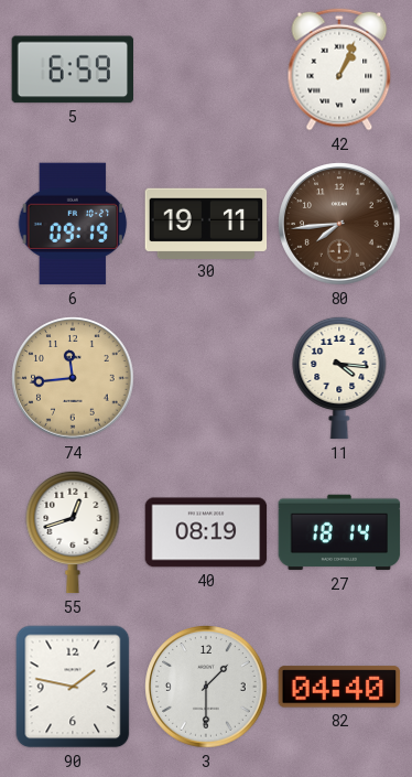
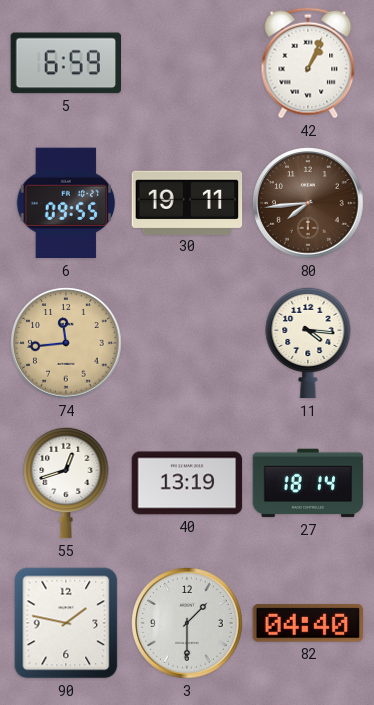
6: 09:19 -> 09:55
40: 08:19 -> 13:19
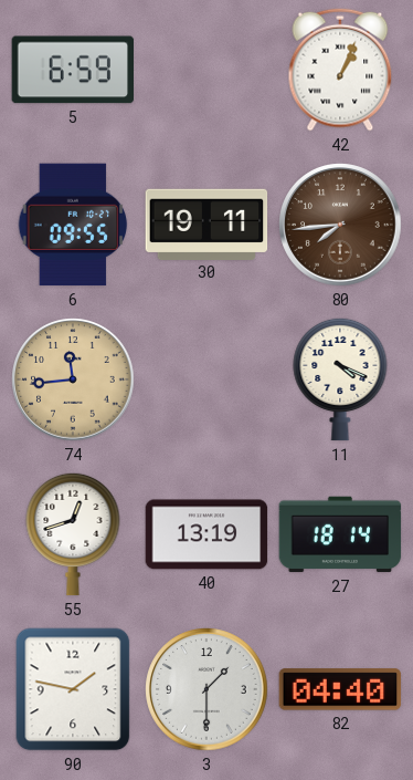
11: 4:16 -> 4:19
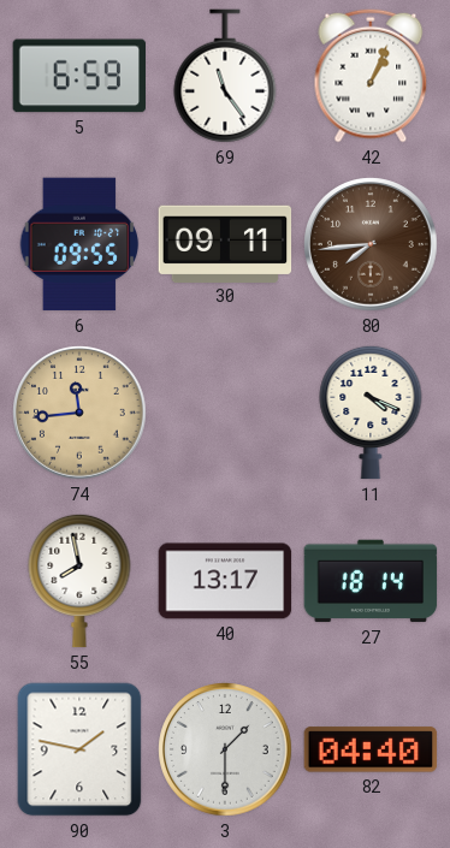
69: none -> 11:24
30: 19:11 -> 09:11
55: 12:42 -> 7:58
40: 13:19 -> 13:17
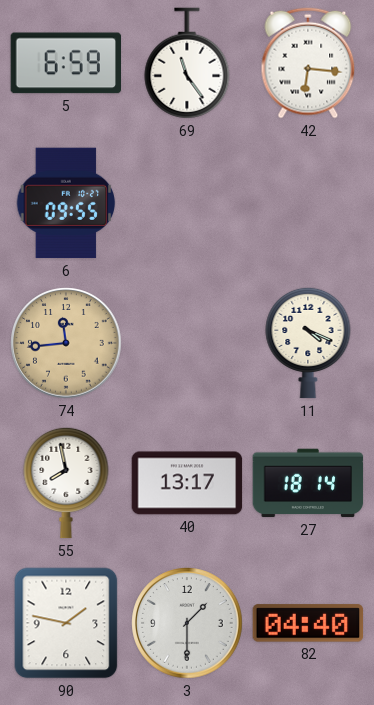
42: 1:04 -> 6:16
30: 09:11 -> none
80: 7:44 -> none
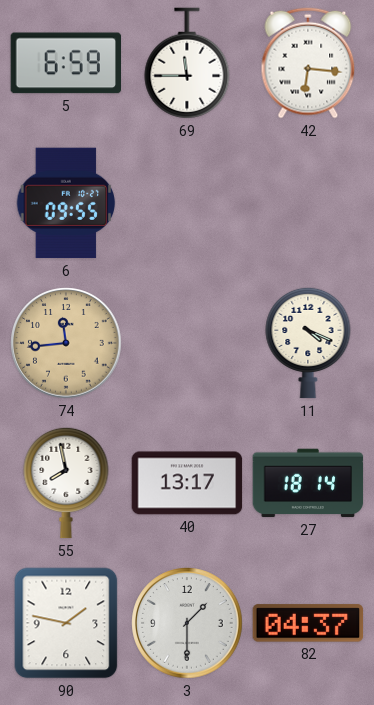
69: 11:24 -> 11:45
82: 04:40 -> 04:37
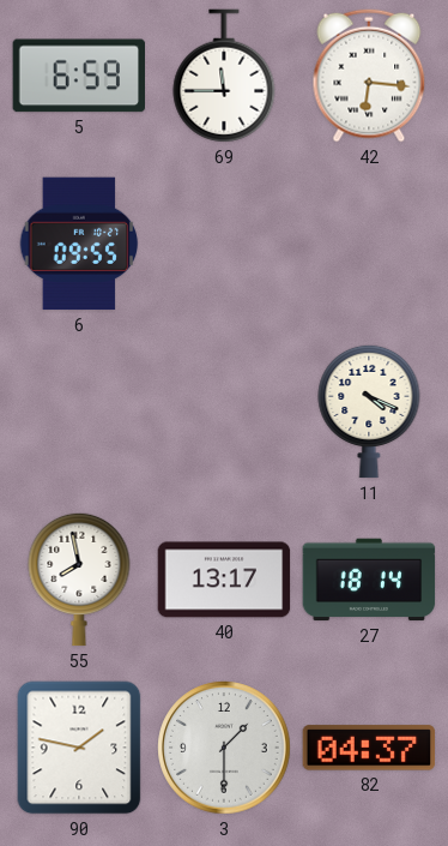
74: 11:44 -> none
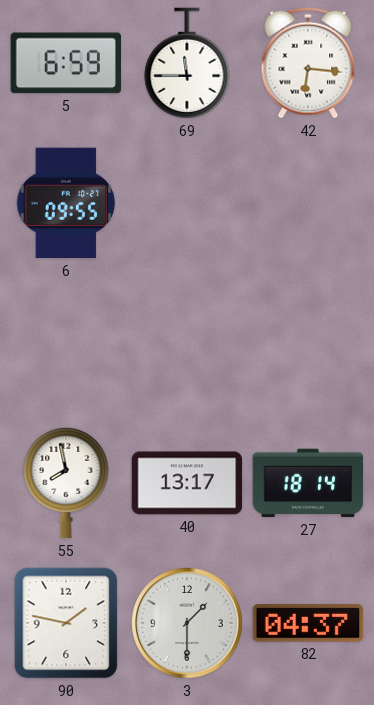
11: 4:19 -> none
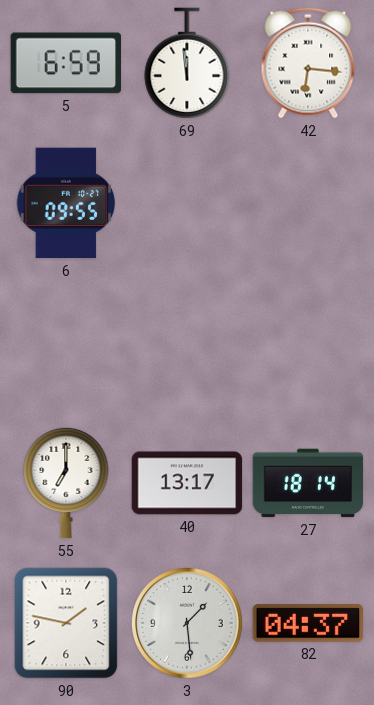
69: 11:45 -> 11:59
55: 7:58 -> 7:00
3: 1:30 -> 1:29
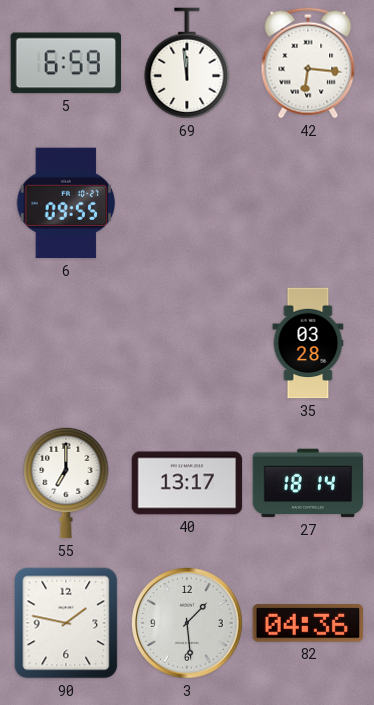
35: none -> 03:28
82: 04:37 -> 04:36
